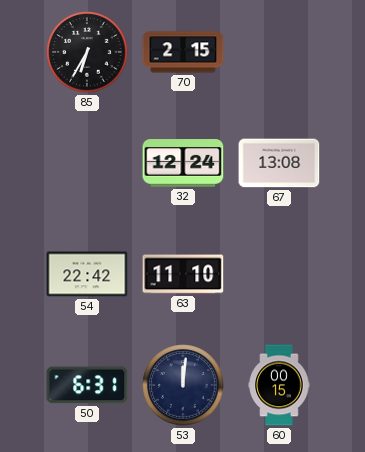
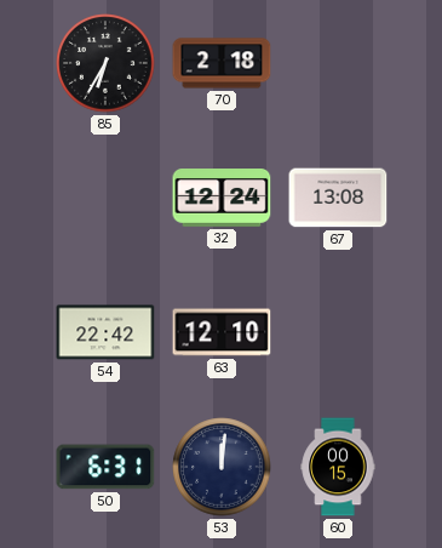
70: 2:15 -> 2:18
63: 11:10 -> 12:10
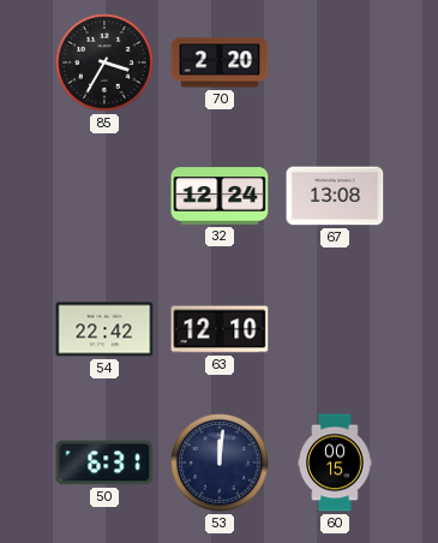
85: 6:35 -> 3:35
70: 2:18 -> 2:20
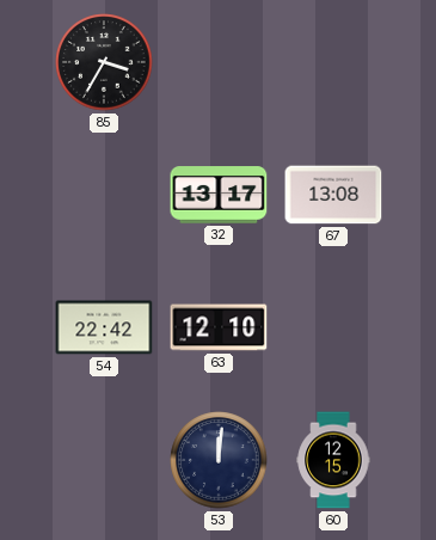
70: 2:20 -> none
32: 12:24 -> 13:17
50: 6:31 -> none
60: 00:15 -> 12:15
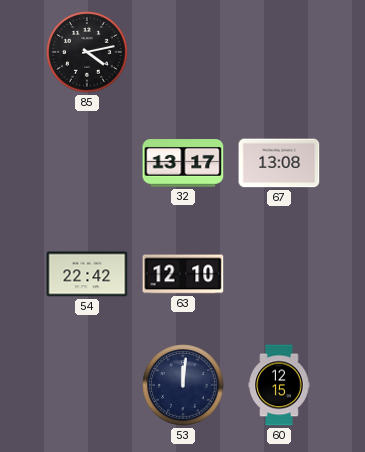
85: 3:35 -> 4:13
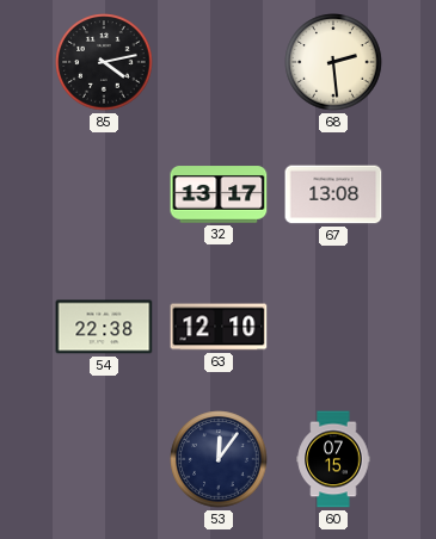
68: none -> 2:29
54: 22:42 -> 22:38
53: 12:01 -> 12:06
60: 12:15 -> 07:15
